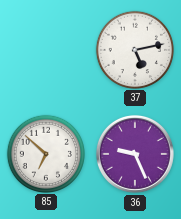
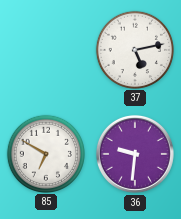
85: 6:52 -> 6:50
36: 9:26 -> 9:31
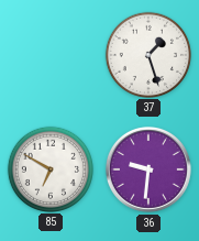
37: 5:13 -> 1:27
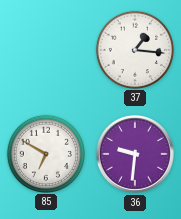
37: 1:27 -> 1:16
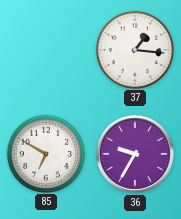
36: 9:31 -> 9:35
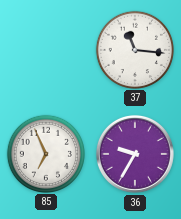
37: 1:16 -> 11:16
85: 6:50 -> 6:56
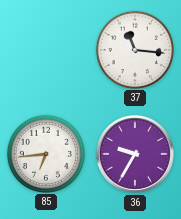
85: 6:56 -> 6:44
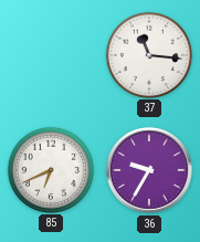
85: 6:44 -> 6:41
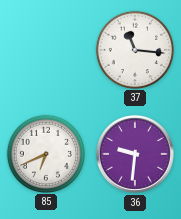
36: 9:35 -> 9:31
